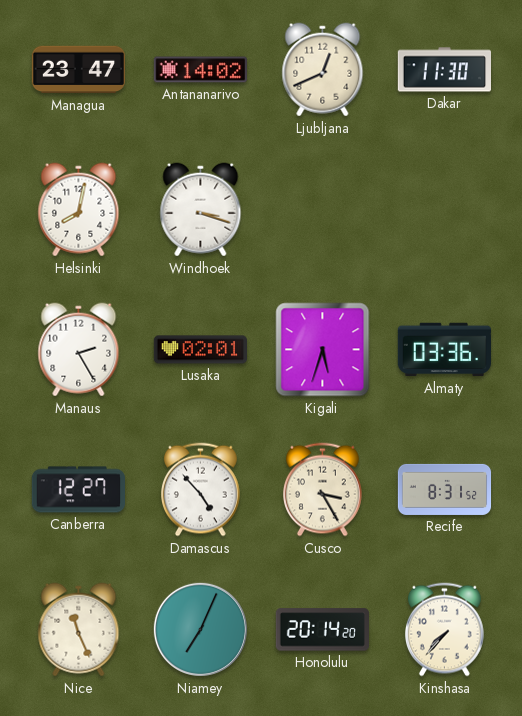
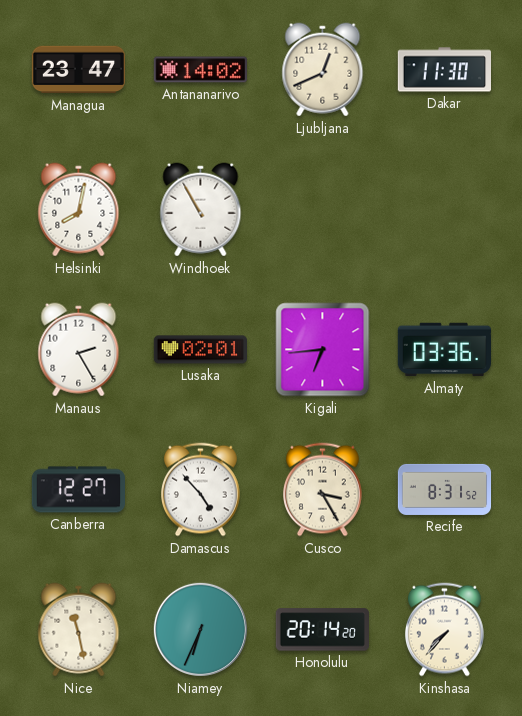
Windhoek: 3:18 -> 10:55
Kigali: 5:33 -> 6:44
Nice: 11:26 -> 11:28
Niamey: 7:04 -> 6:34
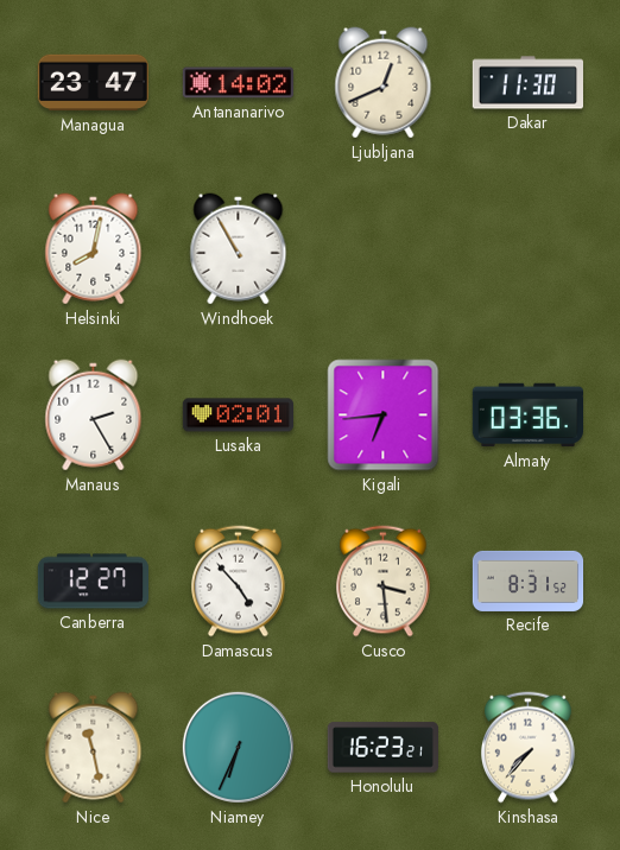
Cusco: 3:25 -> 3:29
Honolulu: 20:14 -> 16:23
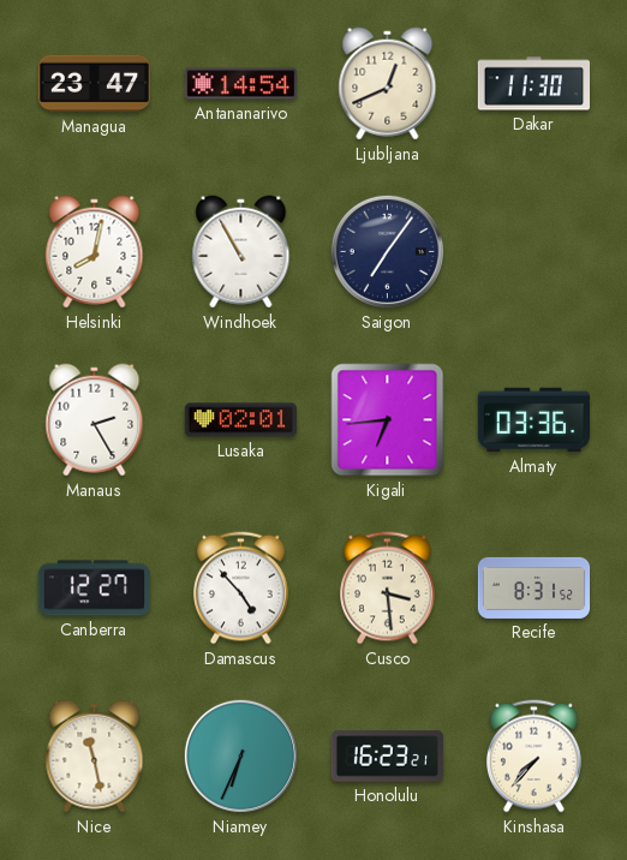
Antananarivo: 14:02 -> 14:54
Saigon: none -> 7:06
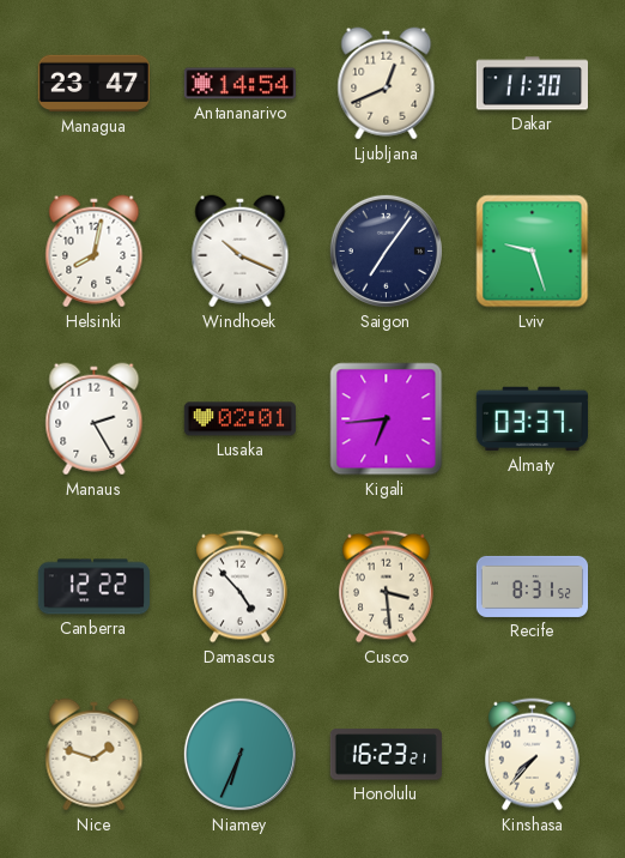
Windhoek: 10:55 -> 10:19
Lviv: none -> 9:27
Almaty: 03:36 -> 03:37
Canberra: 12:27 -> 12:22
Nice: 11:28 -> 1:48
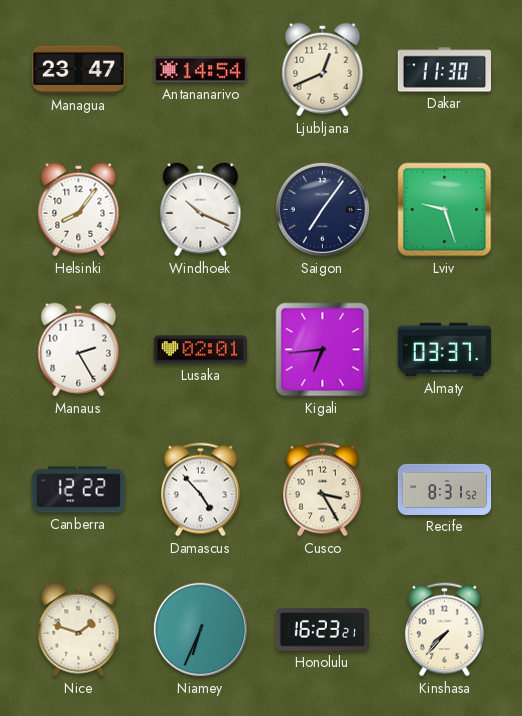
Helsinki: 8:02 -> 8:06
Cusco: 3:29 -> 3:25
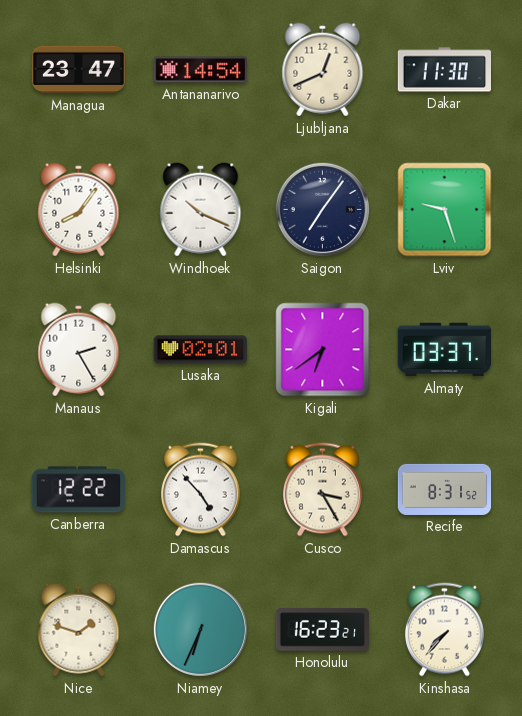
Kigali: 6:44 -> 6:39
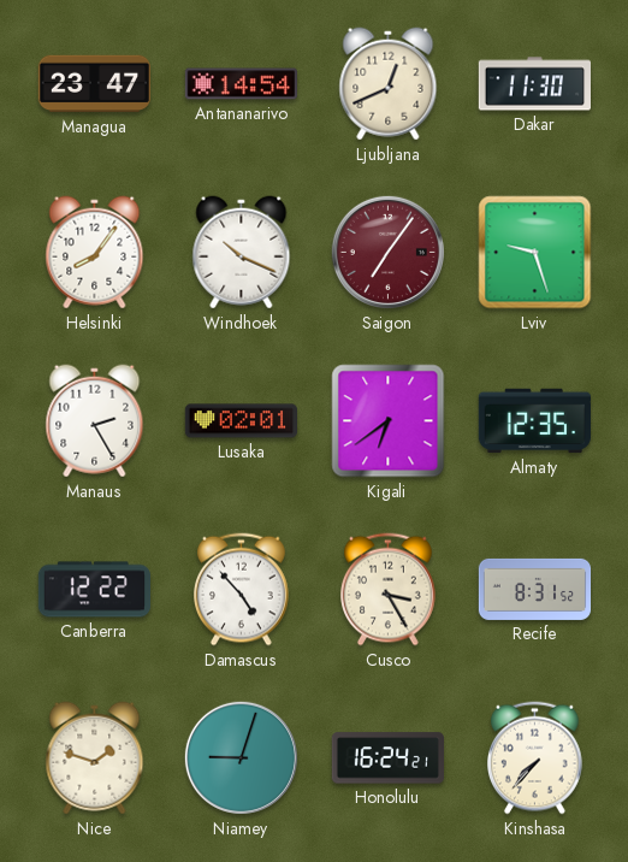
Saigon dial: navy -> burgundy
Almaty: 03:37 -> 12:35
Niamey: 6:34 -> 9:03
Honolulu: 16:23 -> 16:24
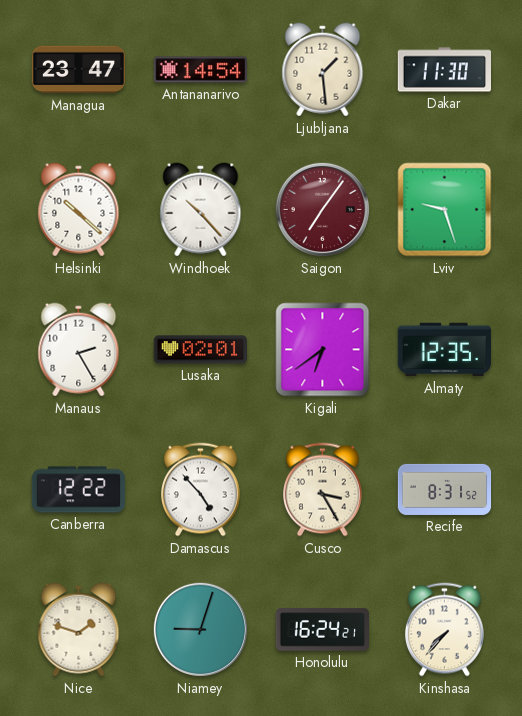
Ljubljana: 12:41 -> 1:29
Helsinki: 8:06 -> 10:22
Windhoek: 10:19 -> 10:23
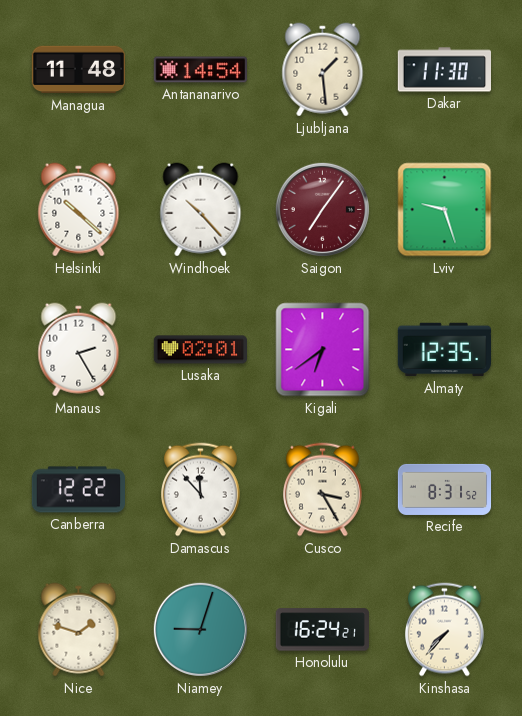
Managua: 23:47 -> 11:48
Damascus: 4:53 -> 11:53
